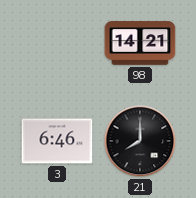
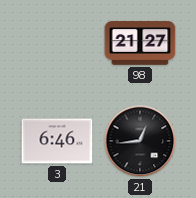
98: 14:21 -> 21:27
21: 8:00 -> 12:44
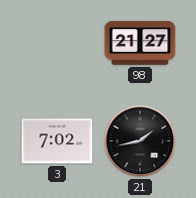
3: 6:46 -> 7:02
21: 12:44 -> 1:43
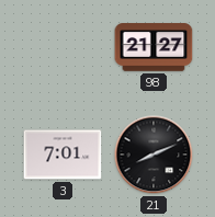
3: 7:02 -> 7:01
21: 1:43 -> 8:11
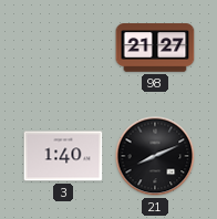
3: 7:01 -> 1:40
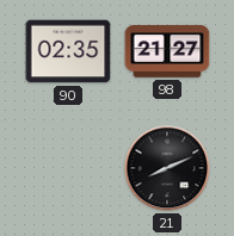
90: none -> 02:35
3: 1:40 -> none
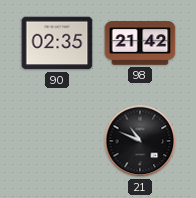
98: 21:27 -> 21:42
21: 8:11 -> 10:49
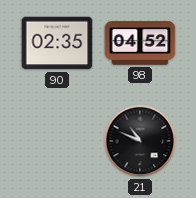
98: 21:42 -> 04:52
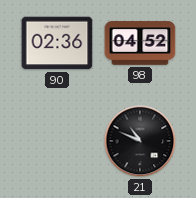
90: 02:35 -> 02:36
